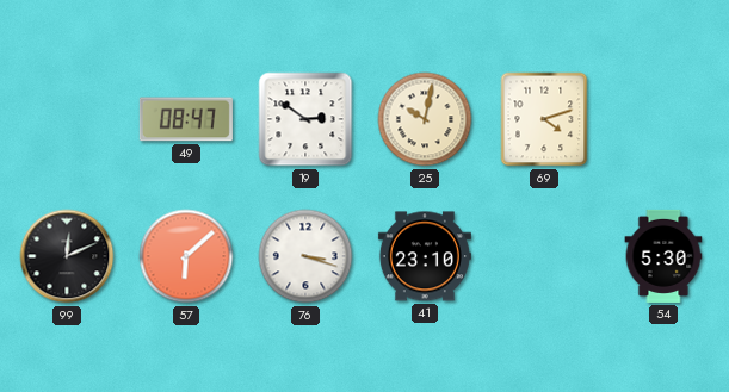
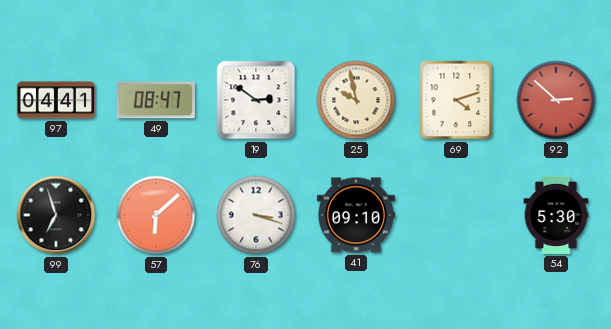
97: none -> 04:41
25: 10:02 -> 9:58
92: none -> 2:52
99: 12:11 -> 6:57
41: 23:10 -> 09:10
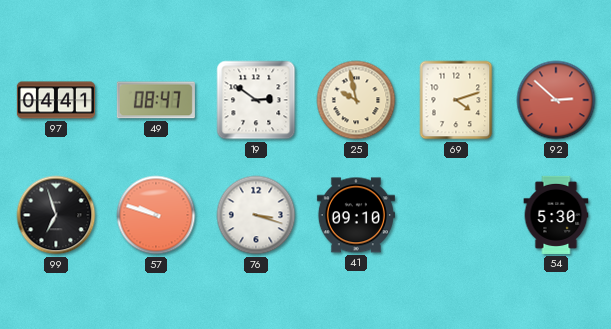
57: 6:08 -> 9:48
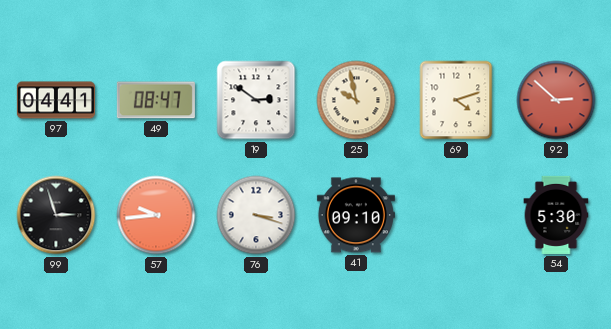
99: 6:57 -> 2:57
57: 9:48 -> 9:44
